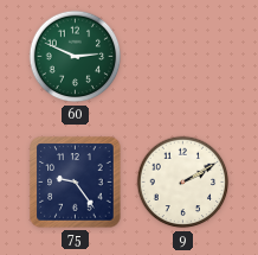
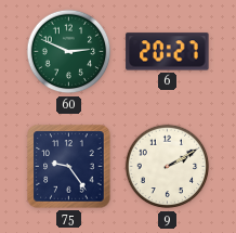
6: none -> 20:27
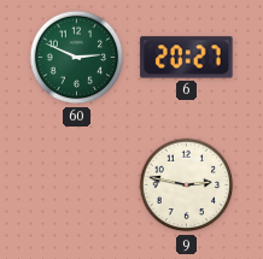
75: 9:24 -> none
9: 2:10 -> 2:47
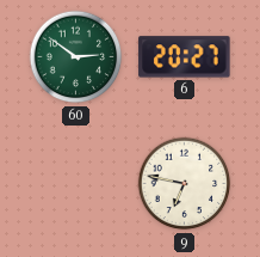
60: 2:49 -> 2:51
9: 2:47 -> 6:47
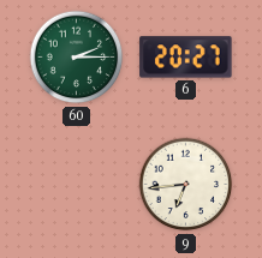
60: 2:51 -> 2:15
9: 6:47 -> 6:44
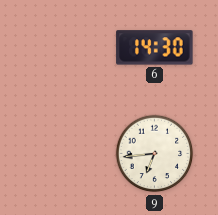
60: 2:15 -> none
6: 20:27 -> 14:30
